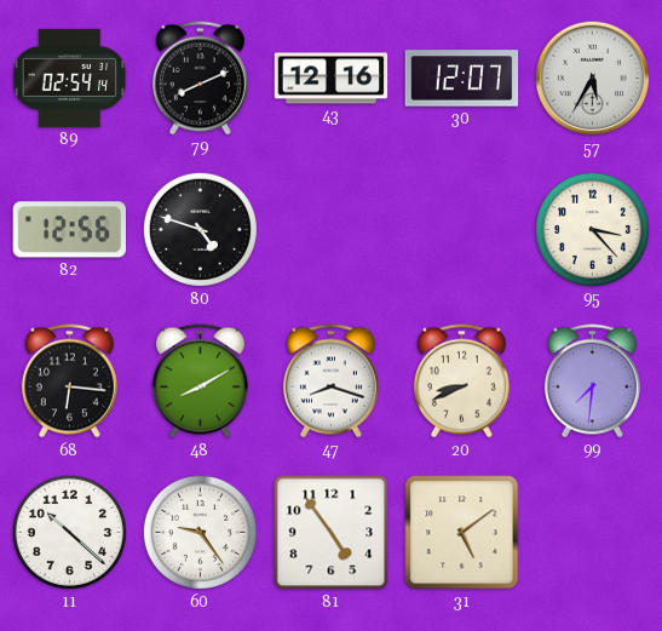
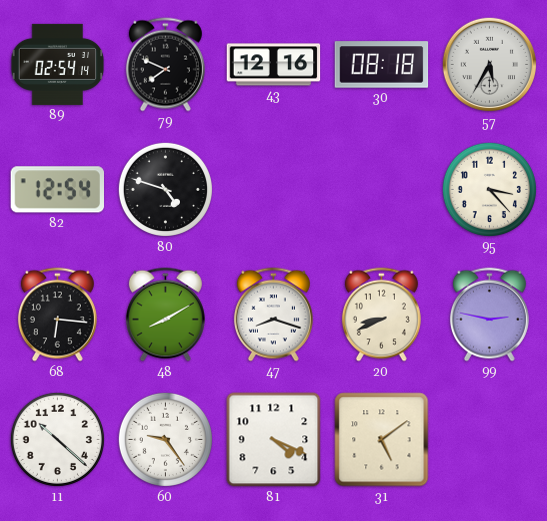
79: 8:11 -> 7:49
30: 12:07 -> 08:18
82: 12:56 -> 12:54
99: 7:31 -> 2:47
81: 4:54 -> 4:19
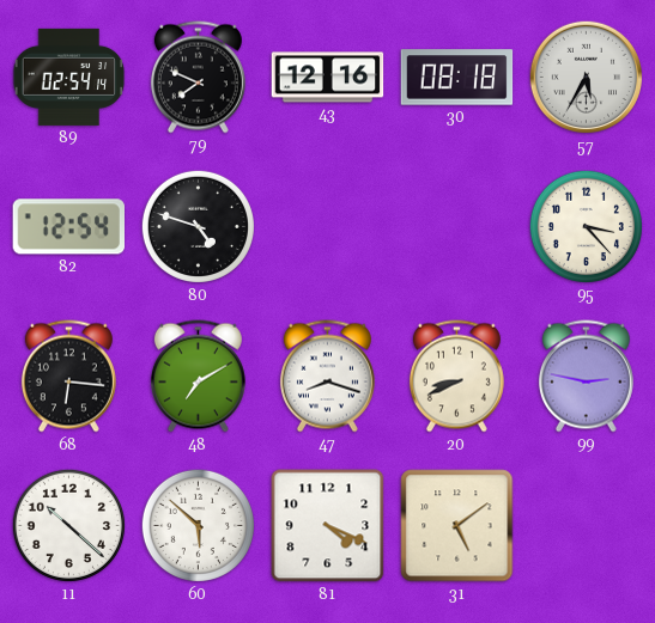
48: 8:10 -> 7:10
60: 9:24 -> 5:52
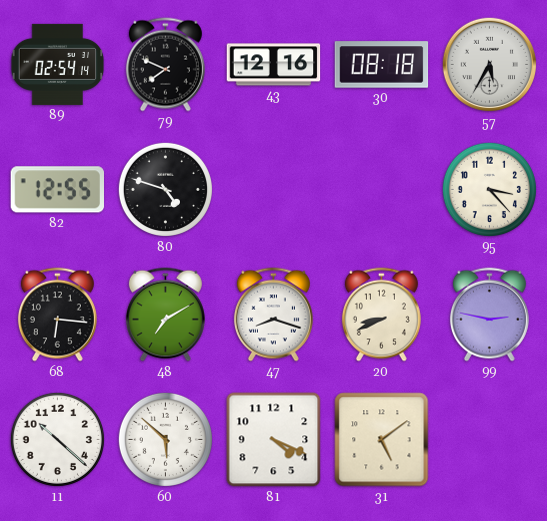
82: 12:54 -> 12:55
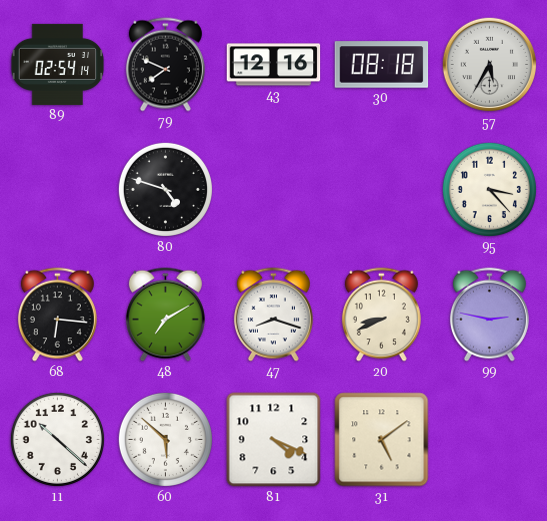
82: 12:55 -> none
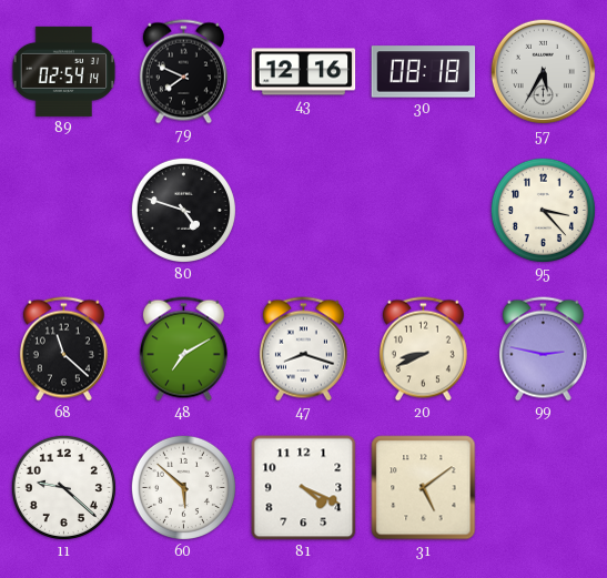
68: 6:16 -> 11:22
11: 10:22 -> 9:22
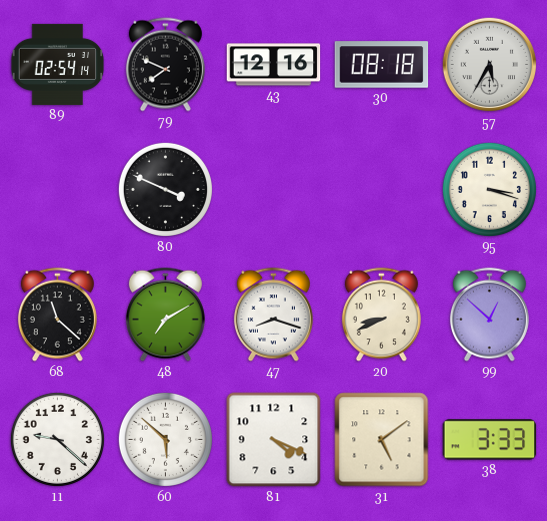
80: 4:48 -> 3:49
95: 3:23 -> 3:18
99: 2:47 -> 12:52
38: none -> 3:33
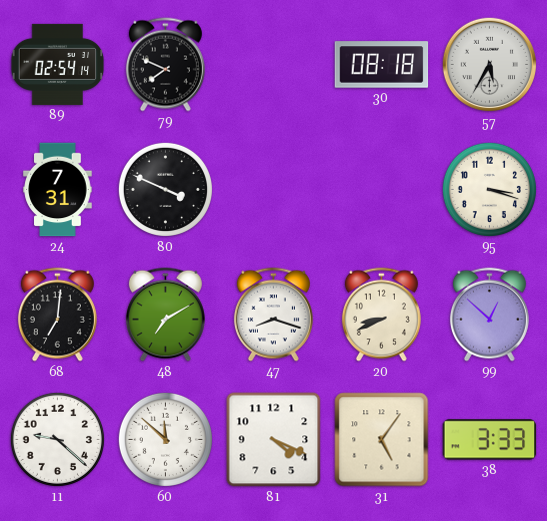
43: 12:16 -> none
24: none -> 7:31
68: 11:22 -> 7:01
60: 5:52 -> 11:52
31: 5:09 -> 5:06
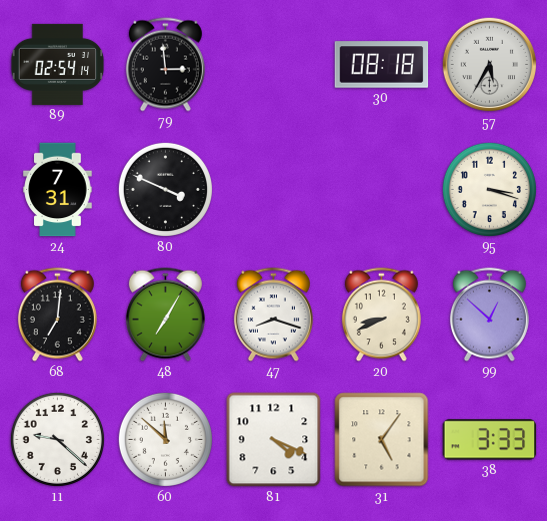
79: 7:49 -> 2:59
48: 7:10 -> 7:05
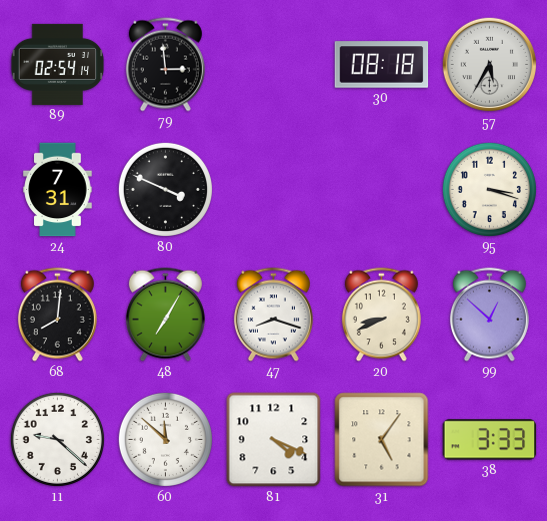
68: 7:01 -> 8:01
